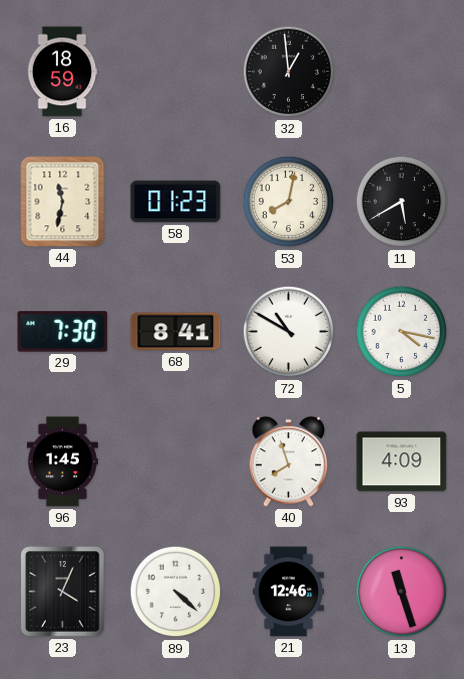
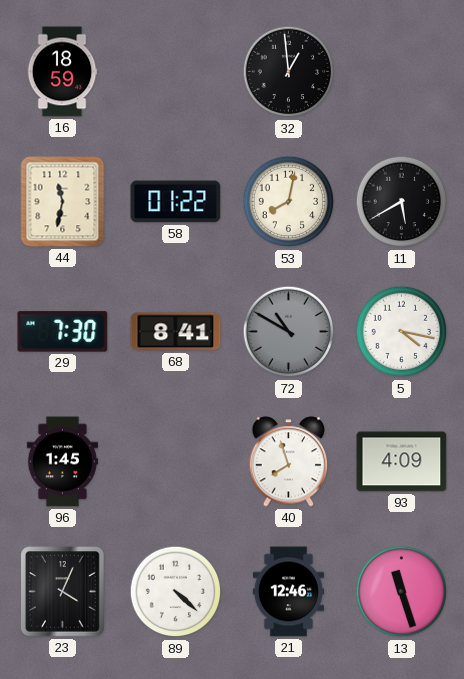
58: 01:23 -> 01:22
72 dial: white -> grey
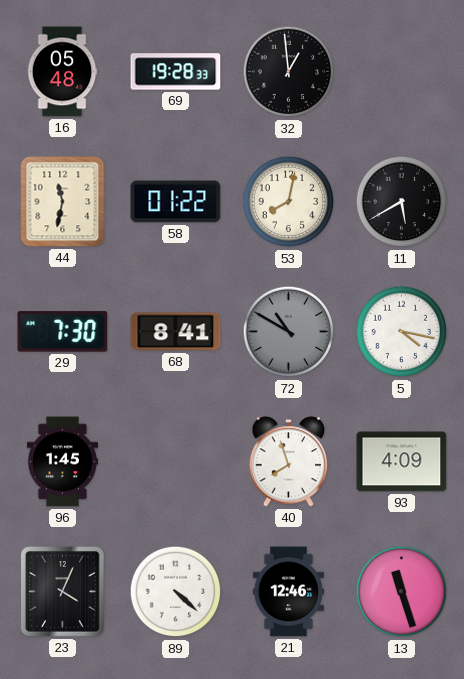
16: 18:59 -> 05:48
69: none -> 19:28
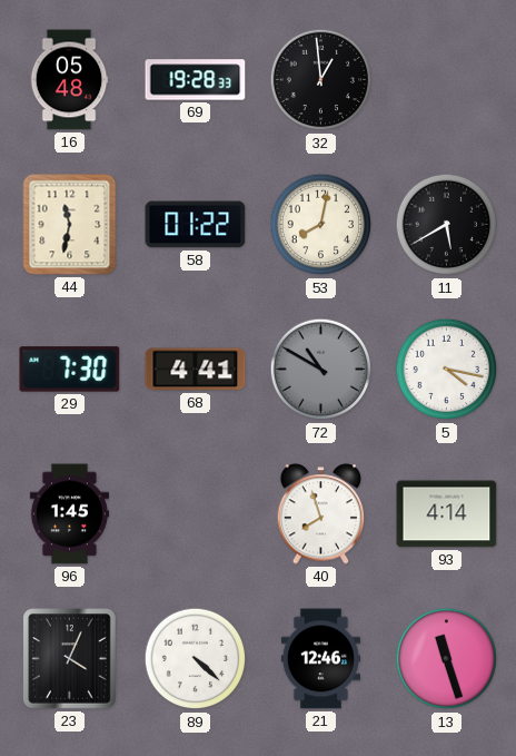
68: 8:41 -> 4:41
93: 4:09 -> 4:14
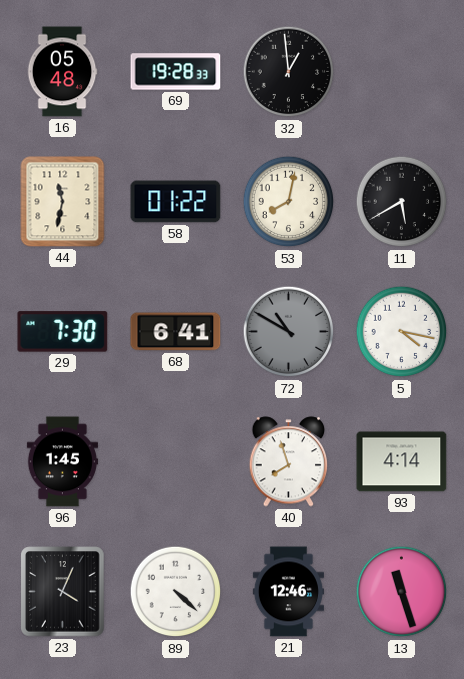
68: 4:41 -> 6:41
